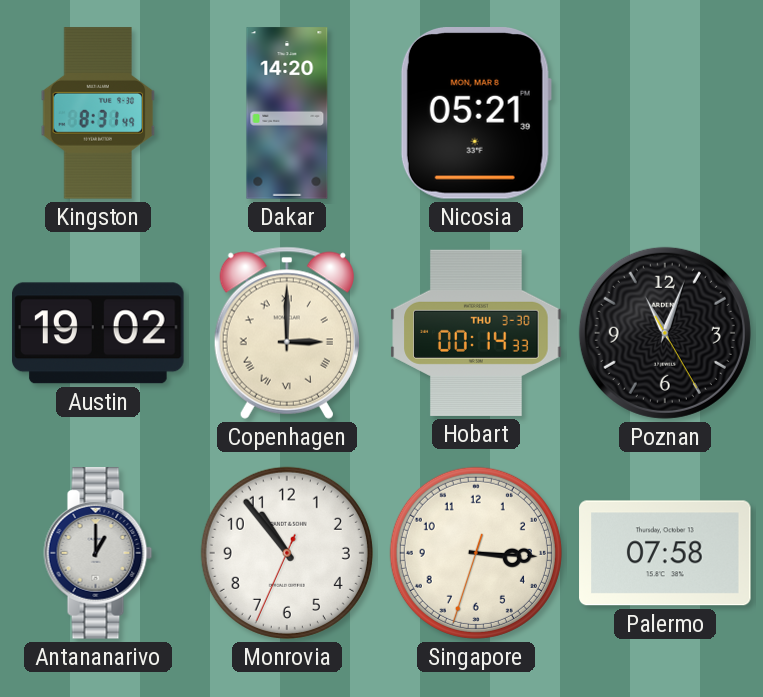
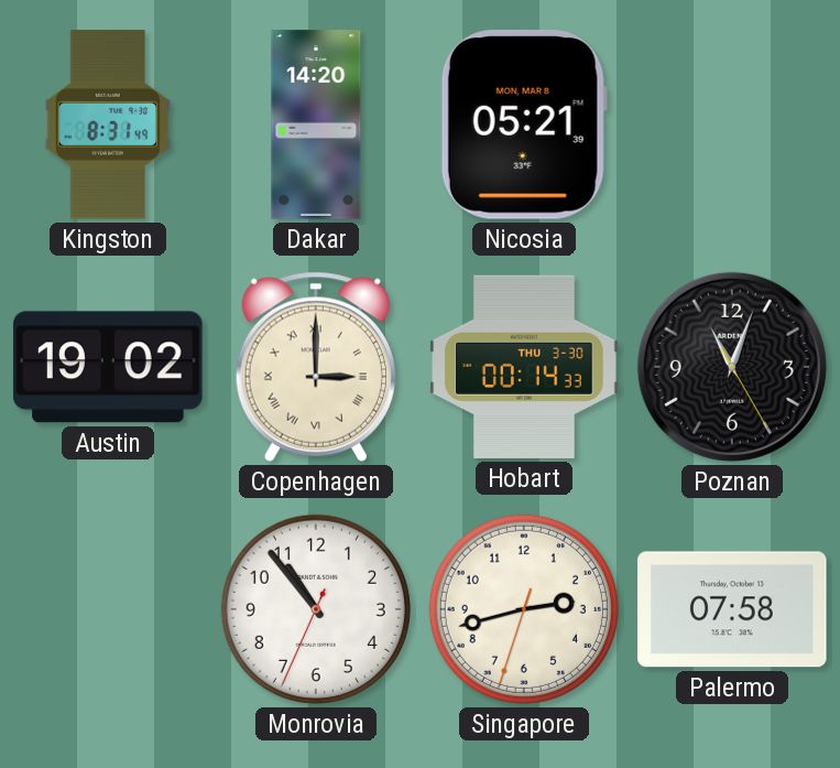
Antananarivo: 1:00 -> none
Singapore: 3:15 -> 2:42
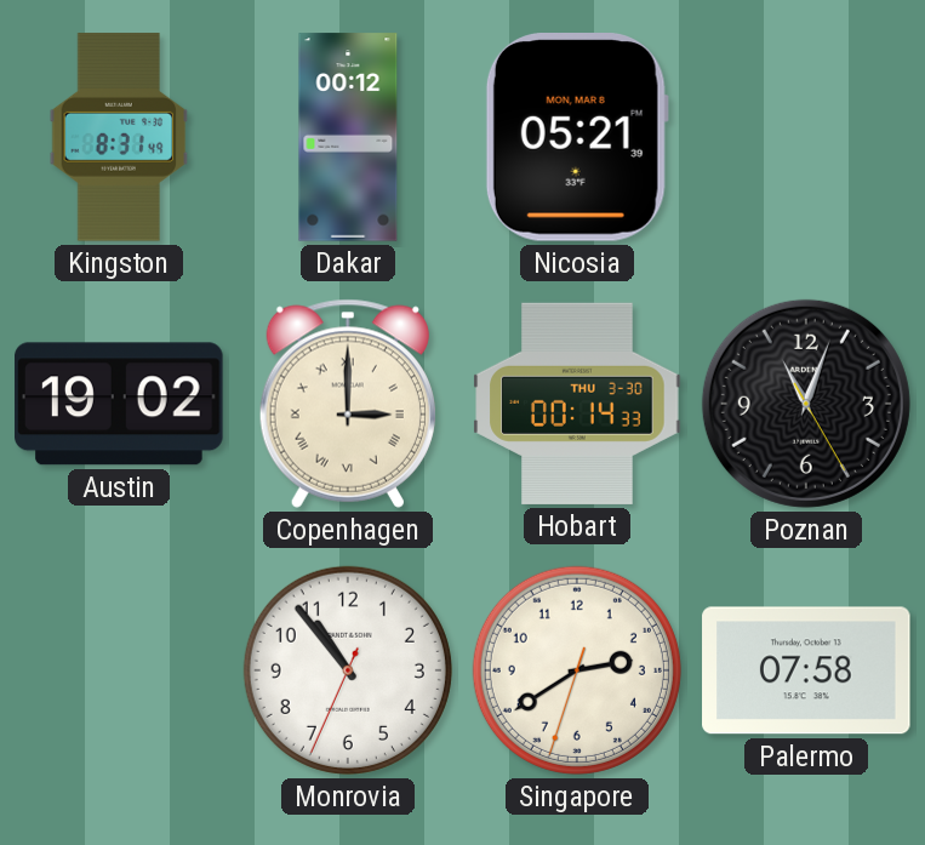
Dakar: 14:20 -> 00:12
Singapore: 2:42 -> 2:39
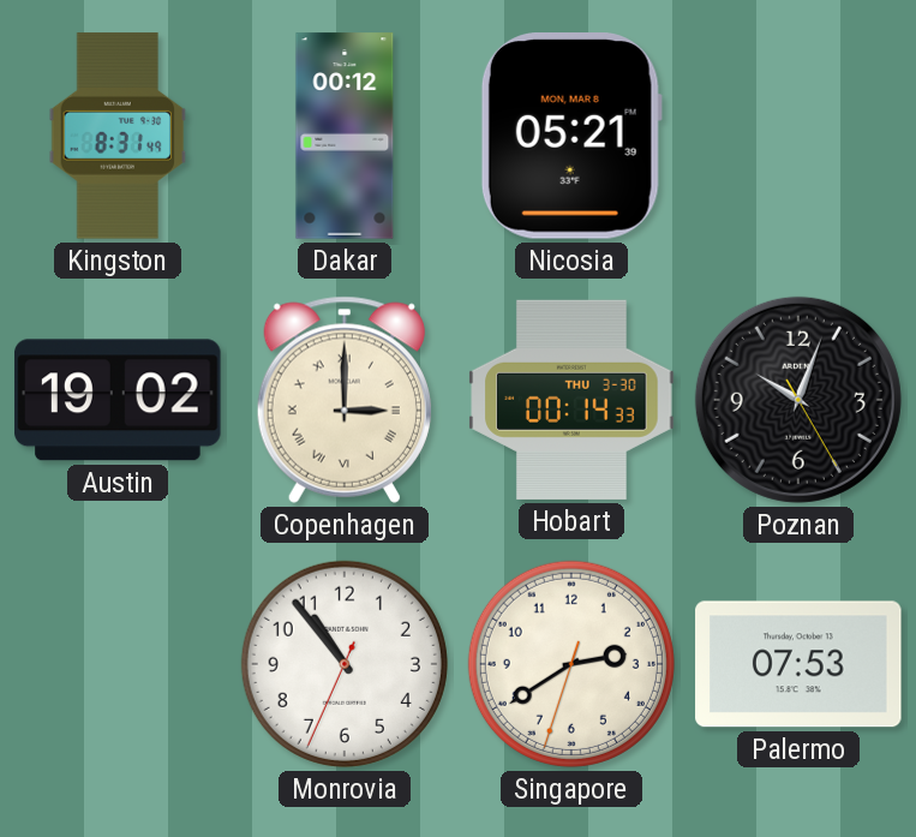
Poznan: 11:03 -> 10:03
Palermo: 07:58 -> 07:53
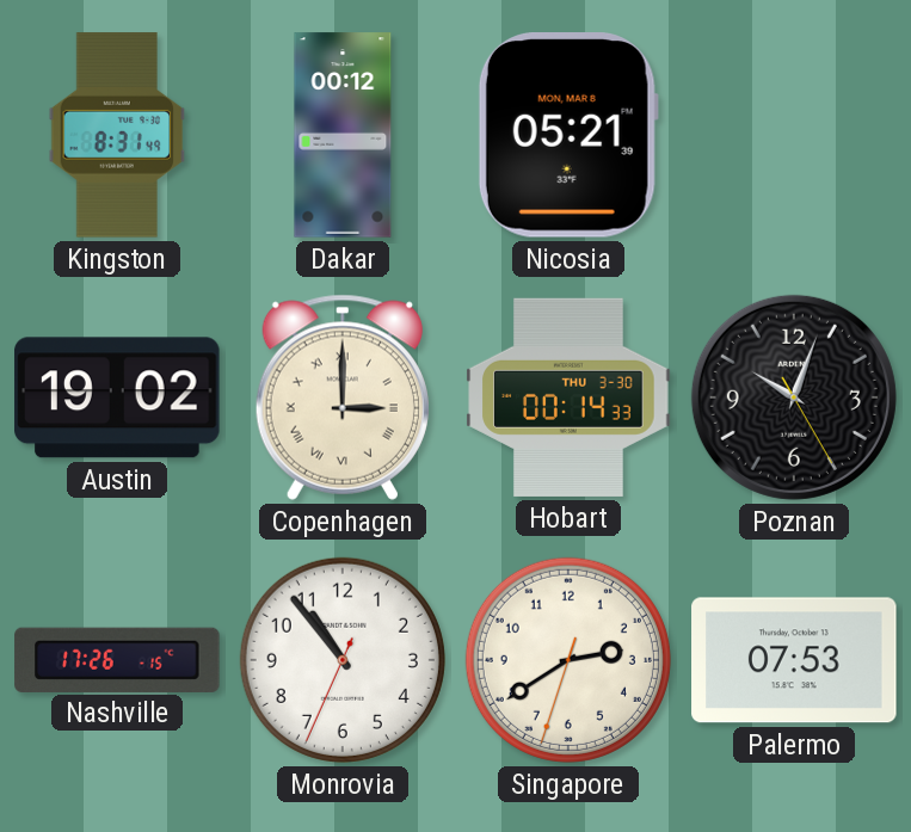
Nashville: none -> 17:26
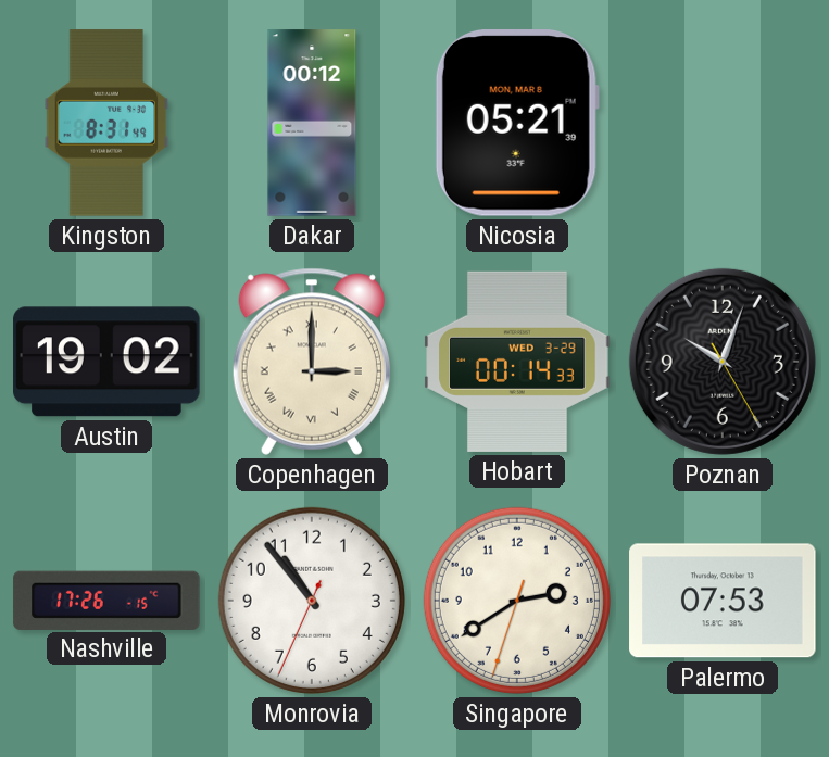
Hobart date: THU 3-30 -> WED 3-29
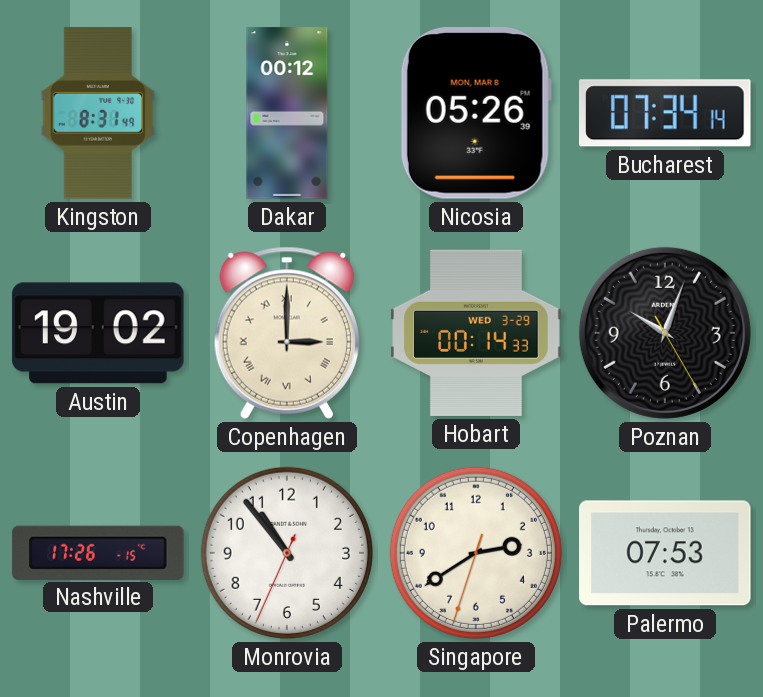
Nicosia: 05:21 -> 05:26
Bucharest: none -> 07:34
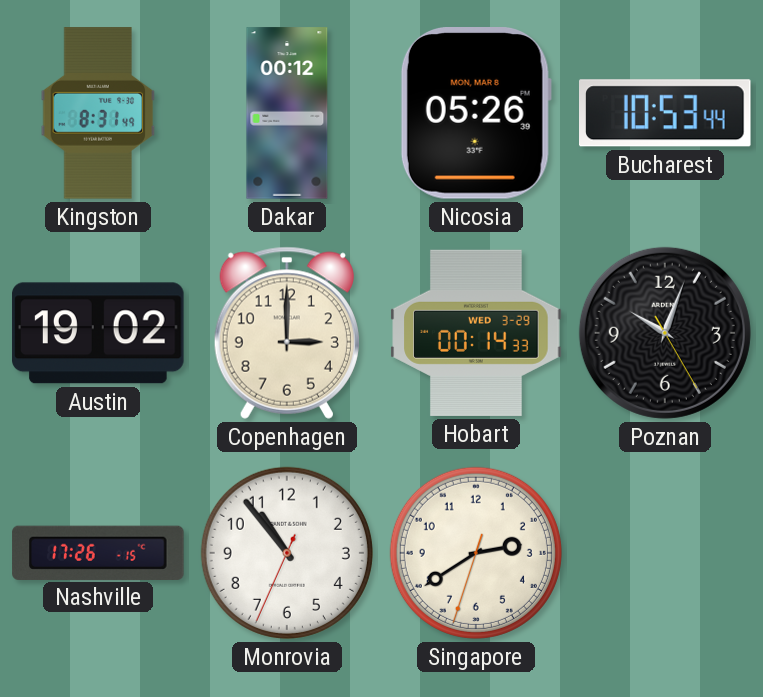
Bucharest: 07:34 -> 10:53
Copenhagen numerals: Roman -> Arabic
Palermo: 07:53 -> none
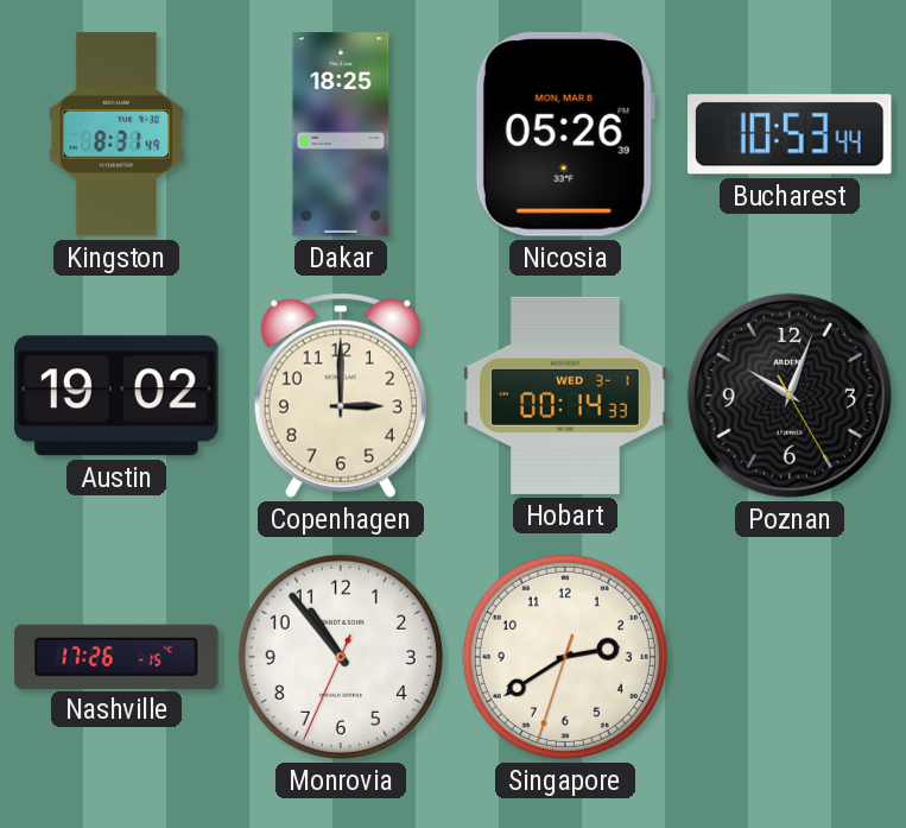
Dakar: 00:12 -> 18:25
Hobart date: WED 3-29 -> WED 3-1
